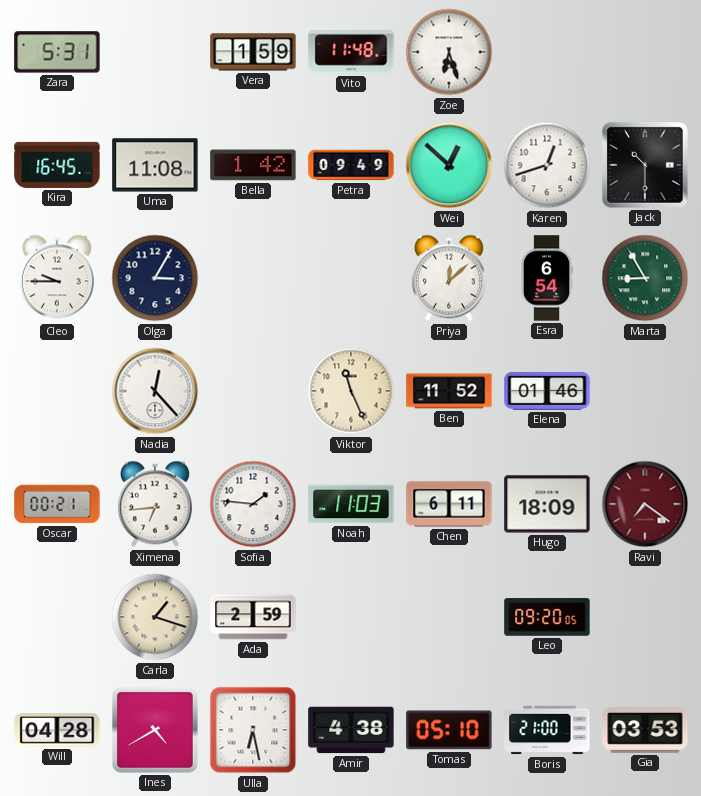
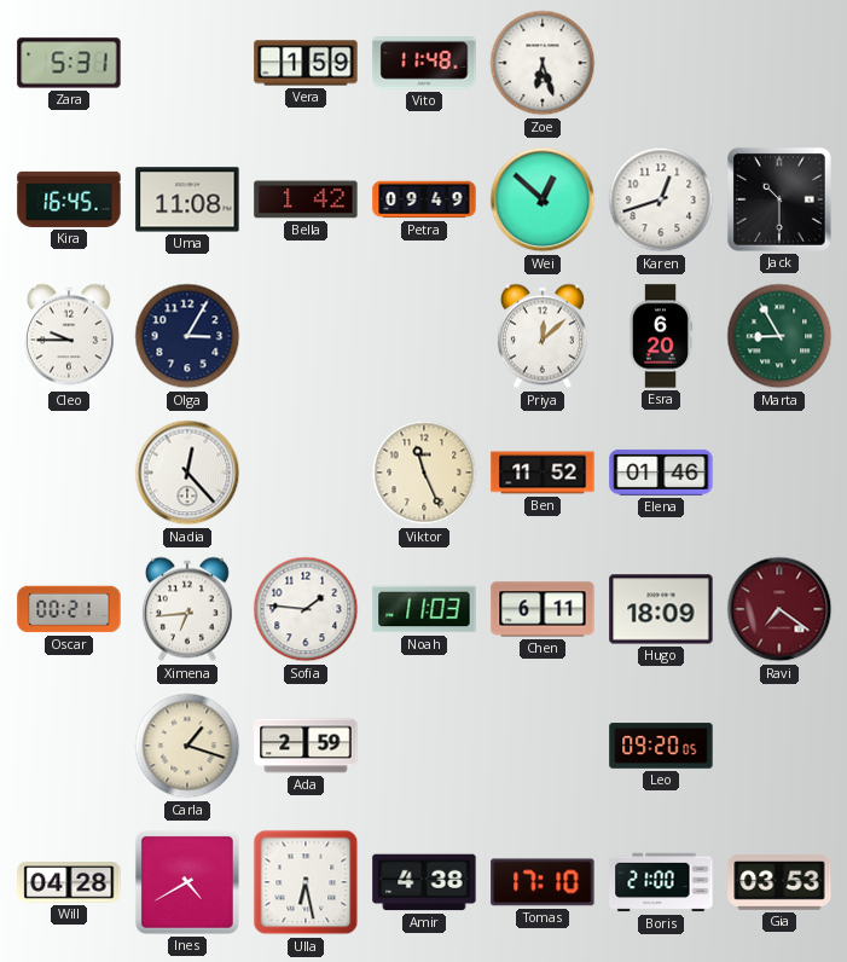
Esra: 6:54 -> 6:20
Tomas: 05:10 -> 17:10
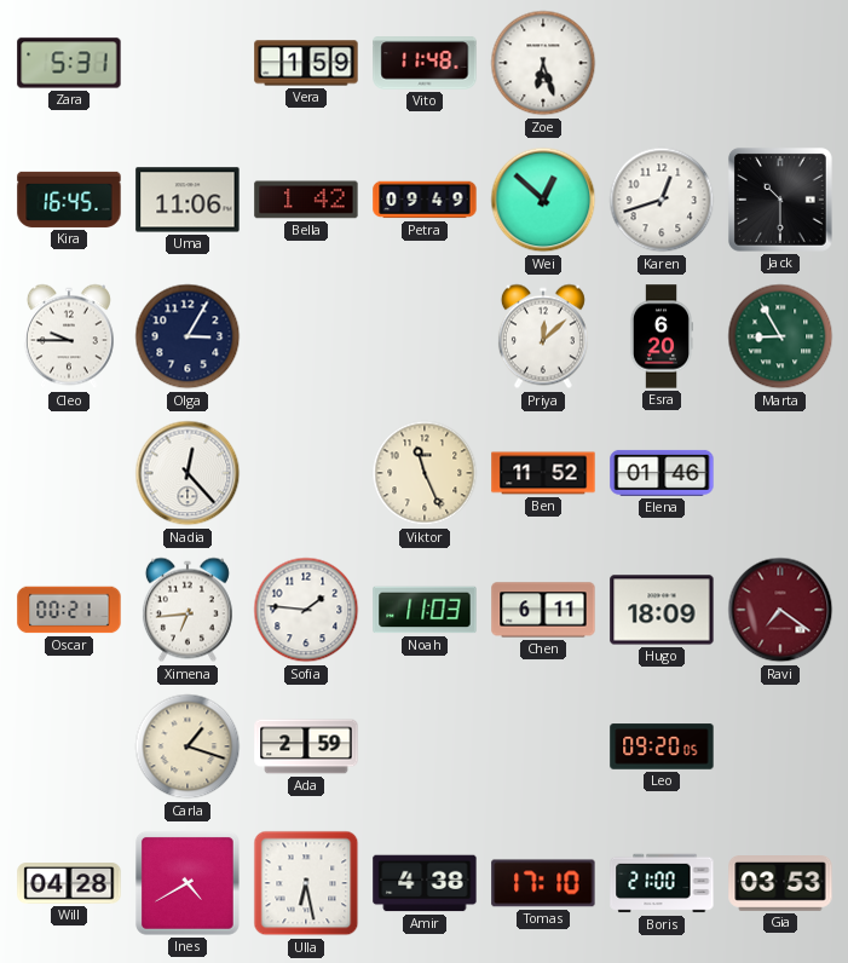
Uma: 11:08 -> 11:06
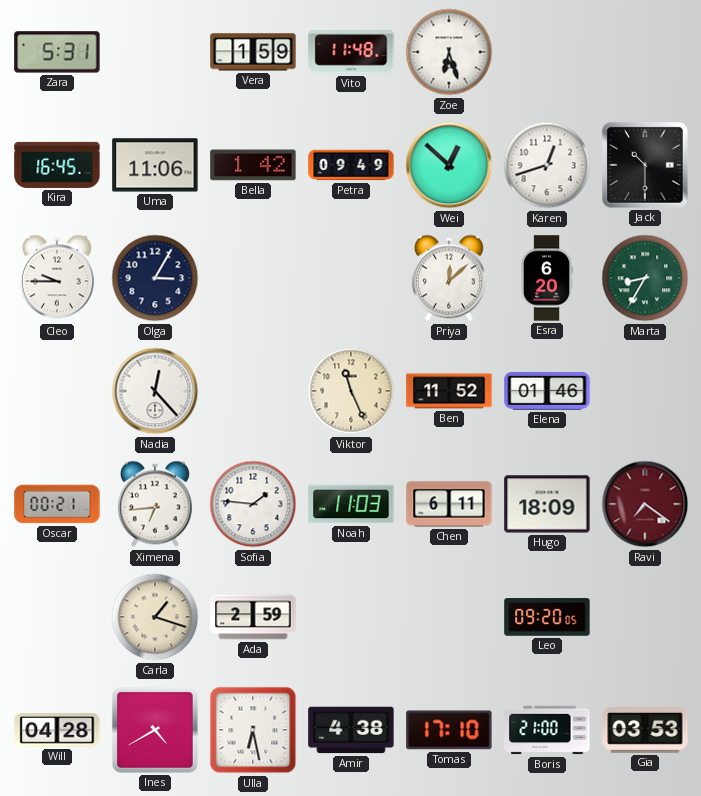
Marta: 8:55 -> 8:35
